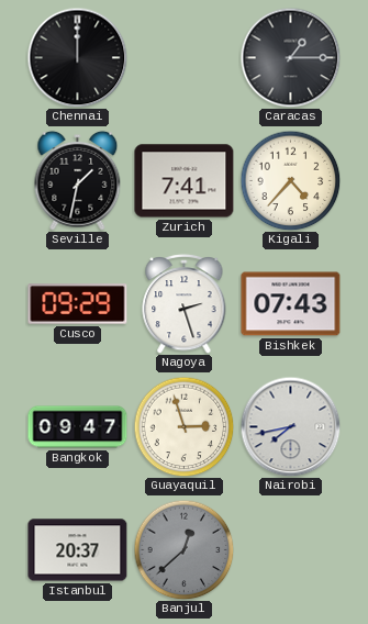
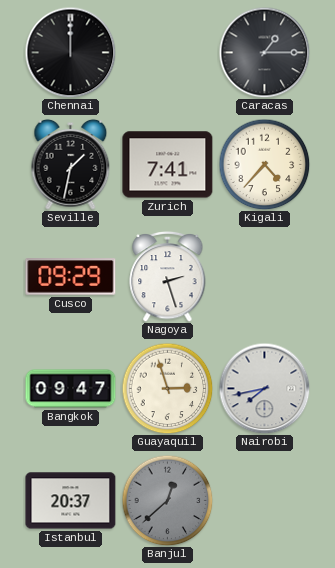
Bishkek: 07:43 -> none
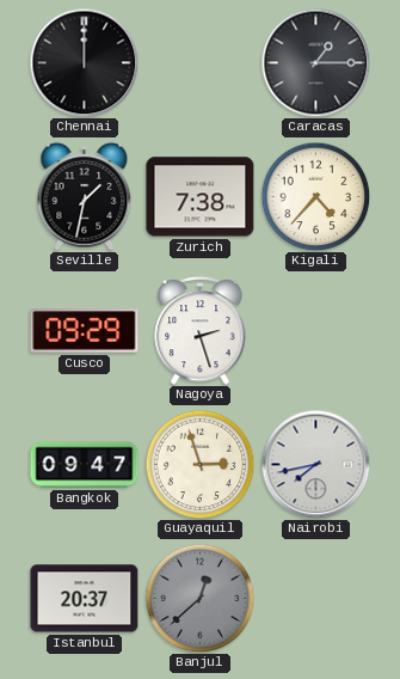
Zurich: 7:41 -> 7:38
